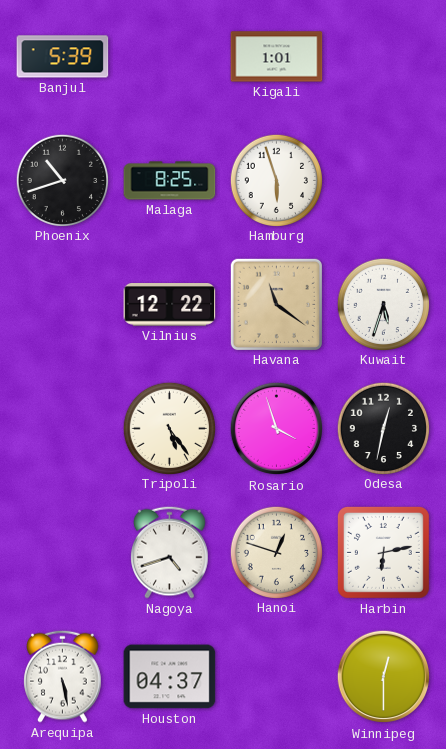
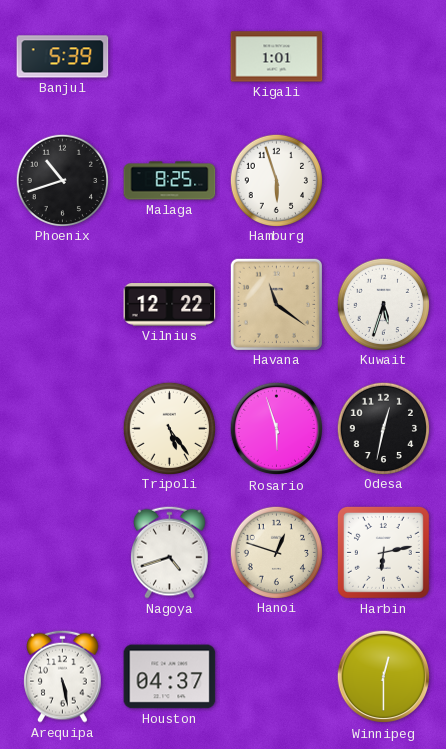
Rosario: 3:57 -> 5:57
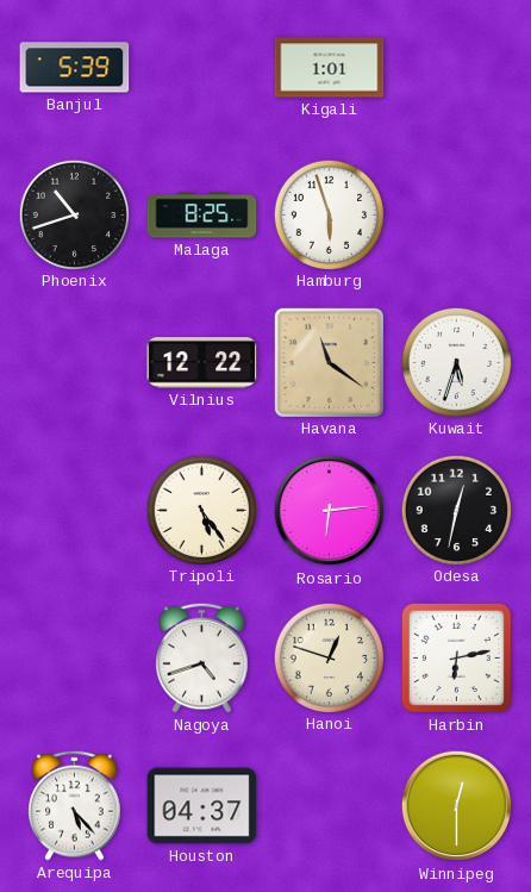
Rosario: 5:57 -> 6:14
Arequipa: 5:28 -> 5:23
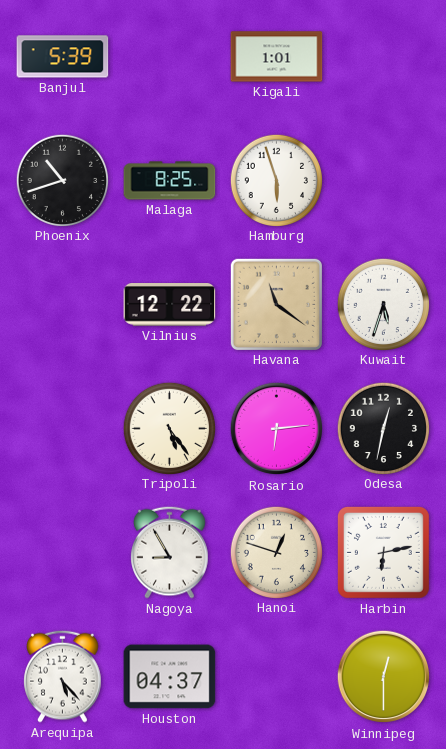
Nagoya: 4:42 -> 8:55
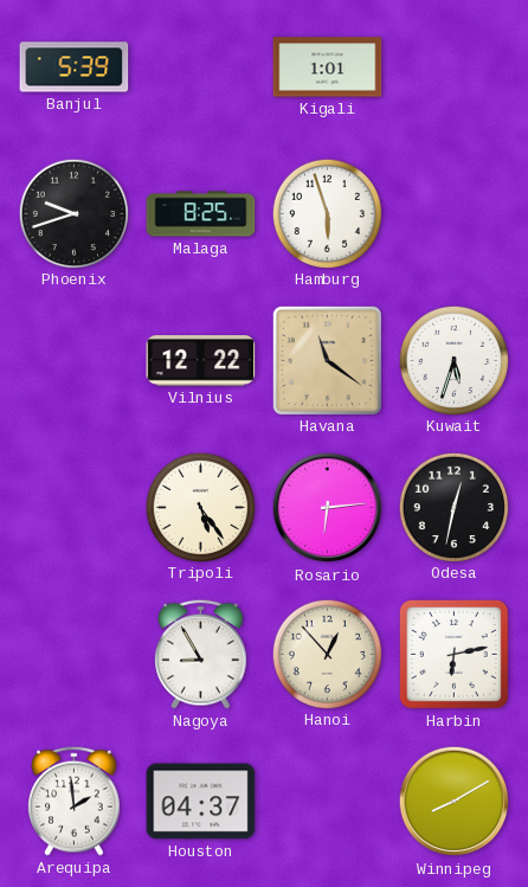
Phoenix: 10:42 -> 9:42
Hanoi: 12:48 -> 12:53
Arequipa: 5:23 -> 1:59
Winnipeg: 12:30 -> 8:10
